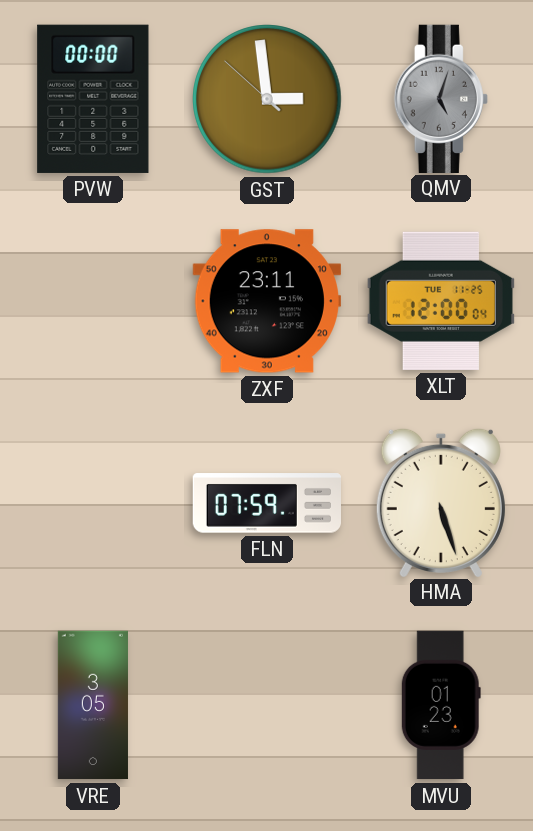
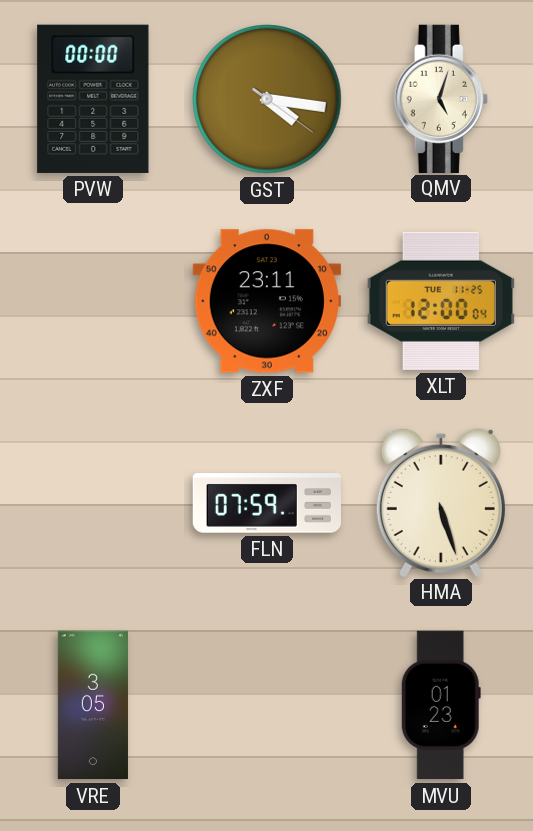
GST: 2:58 -> 4:16
QMV dial: grey -> cream
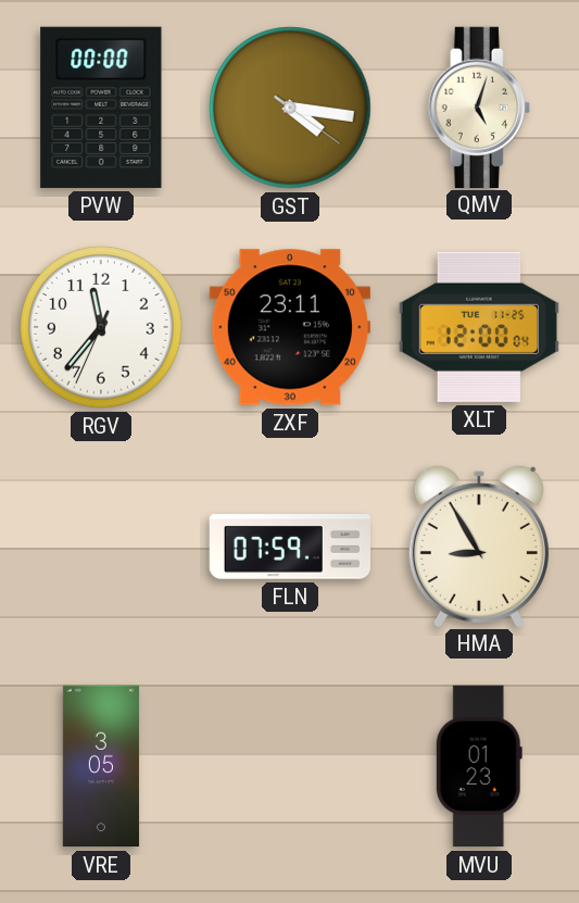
RGV: none -> 11:36
HMA: 5:27 -> 8:55
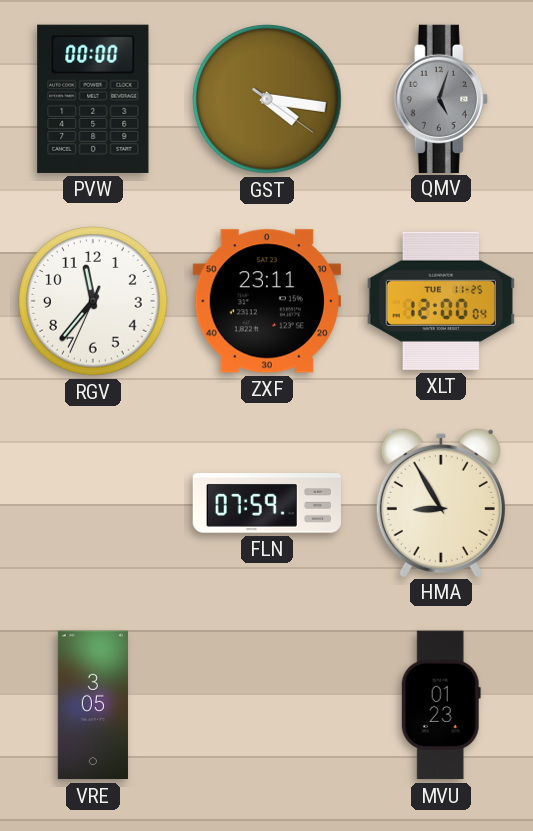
QMV dial: cream -> grey
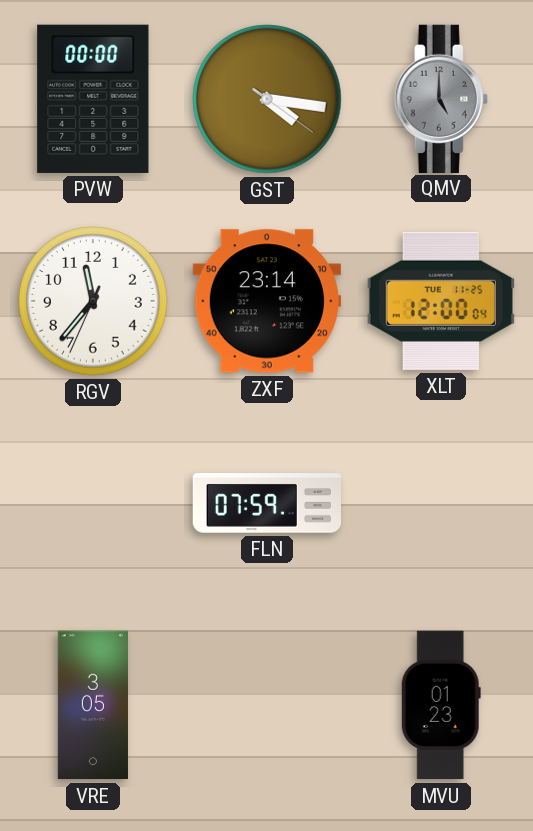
QMV: 5:03 -> 5:00
ZXF: 23:11 -> 23:14
HMA: 8:55 -> none
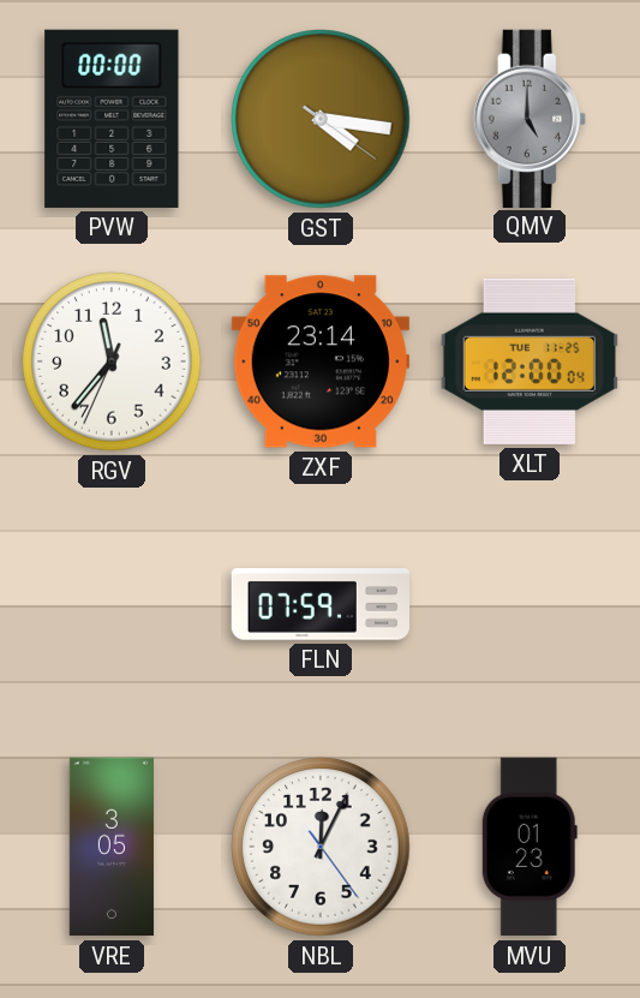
NBL: none -> 12:04
